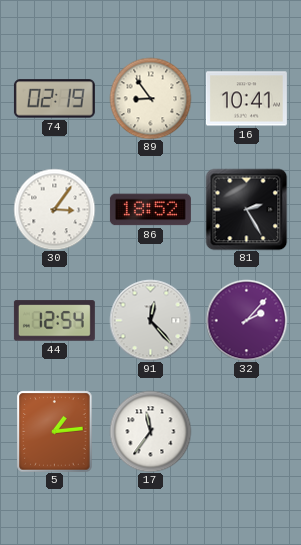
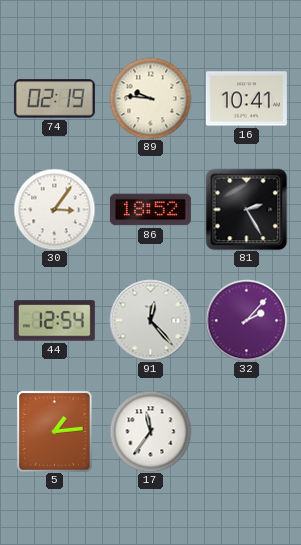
89: 8:54 -> 9:46
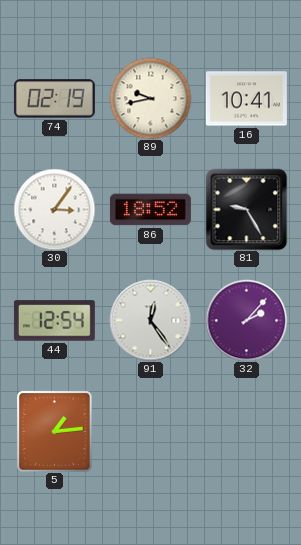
89: 9:46 -> 9:43
81: 2:25 -> 9:25
91: 12:23 -> 12:24
17: 11:36 -> none
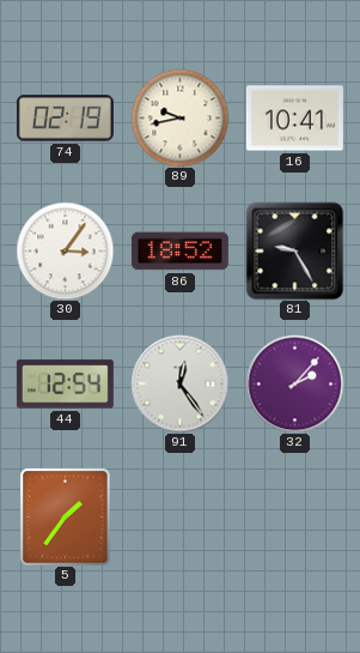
5: 1:14 -> 1:36
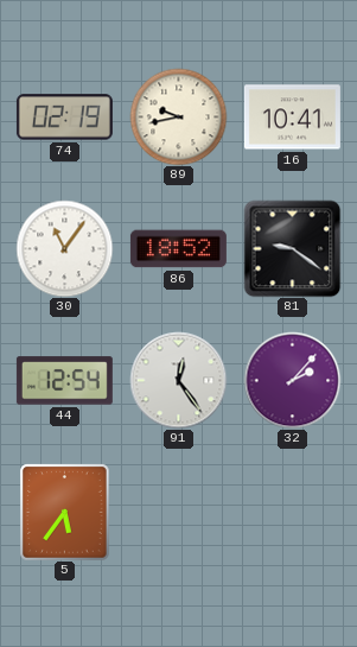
30: 3:06 -> 11:06
81: 9:25 -> 9:21
5: 1:36 -> 5:36
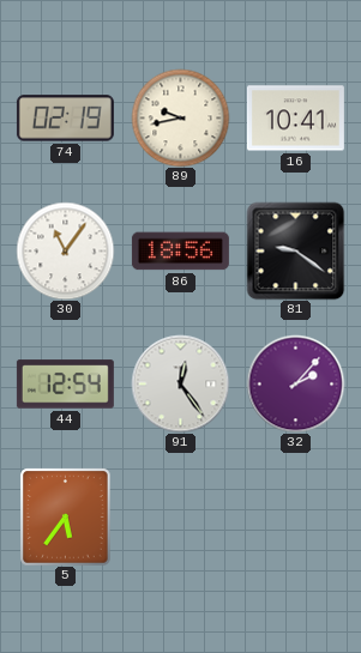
86: 18:52 -> 18:56
